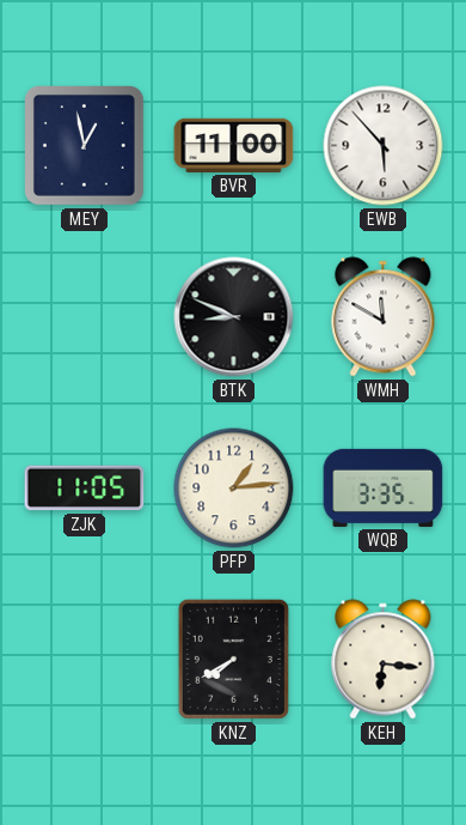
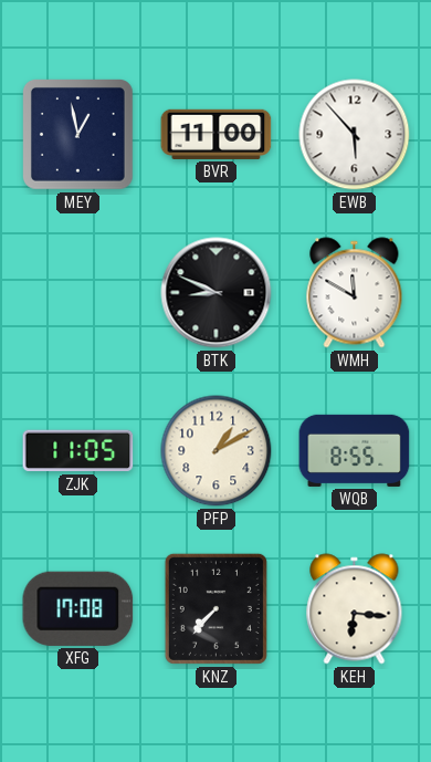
PFP: 1:14 -> 1:10
WQB: 3:35 -> 8:55
XFG: none -> 17:08
KNZ: 7:40 -> 7:37
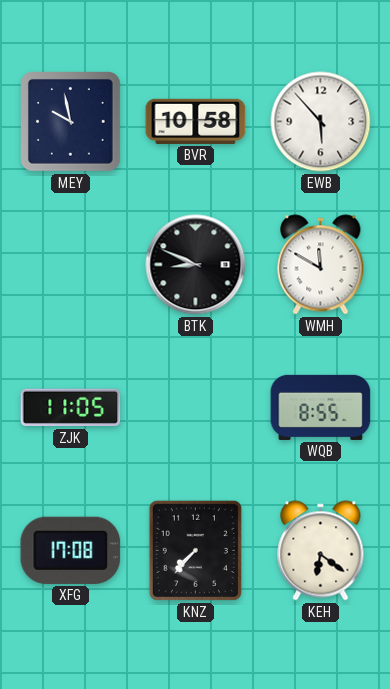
MEY: 12:58 -> 9:58
BVR: 11:00 -> 10:58
PFP: 1:10 -> none
KEH: 6:16 -> 6:21
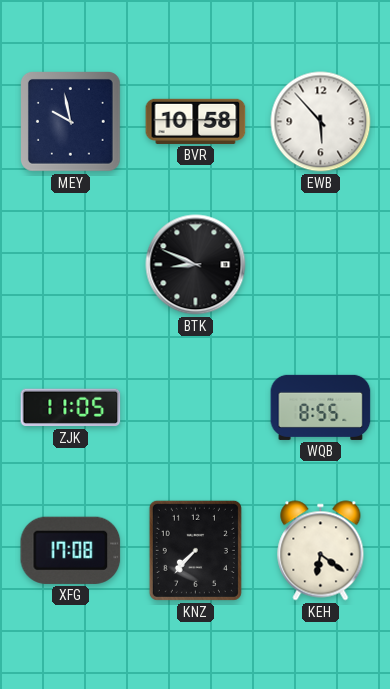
WMH: 11:50 -> none
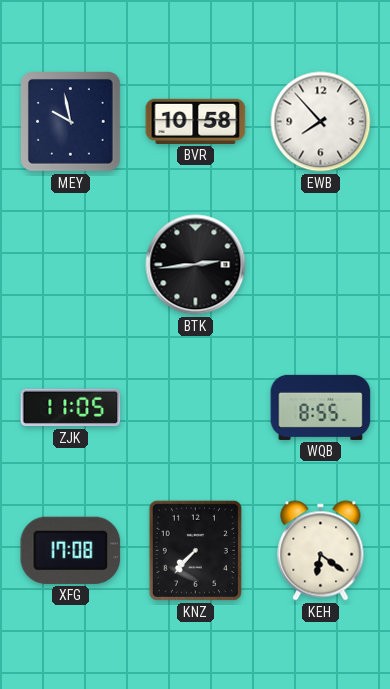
EWB: 5:53 -> 7:53
BTK: 8:49 -> 2:44
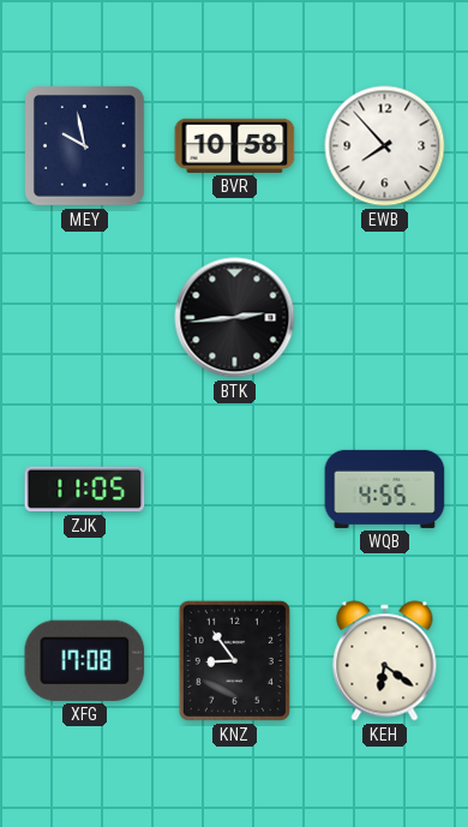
WQB: 8:55 -> 4:55
KNZ: 7:37 -> 8:54
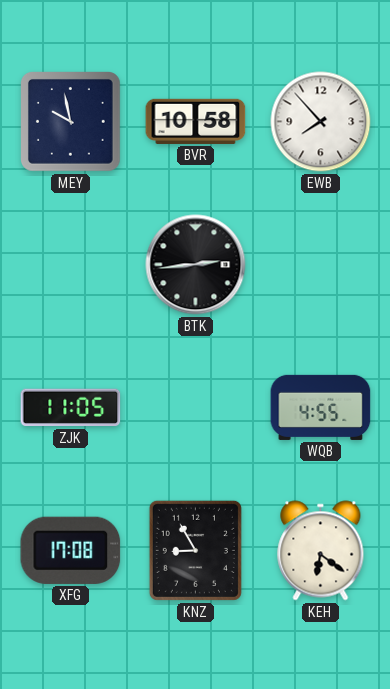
KNZ: 8:54 -> 8:55
